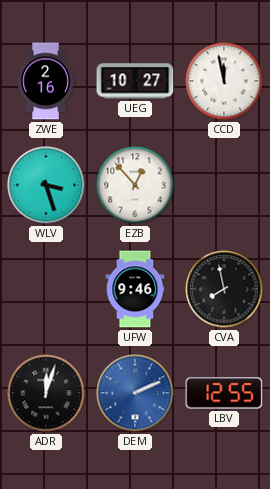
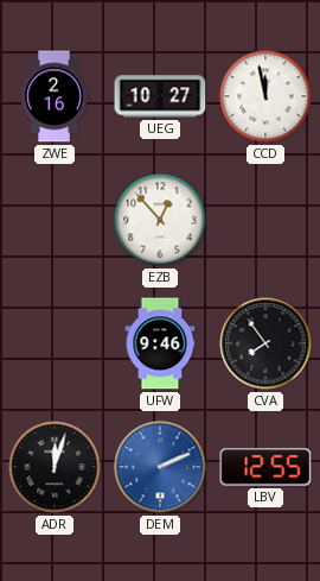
WLV: 3:27 -> none
CVA: 7:58 -> 7:54
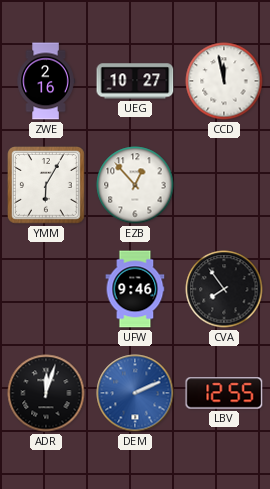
YMM: none -> 6:05
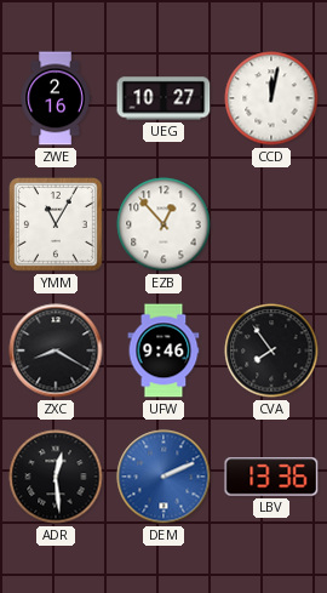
CCD: 11:58 -> 12:02
YMM: 6:05 -> 11:05
ZXC: none -> 8:20
ADR: 12:03 -> 12:29
LBV: 12:55 -> 13:36
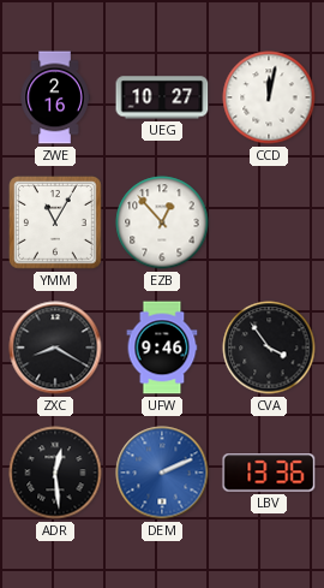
CVA: 7:54 -> 3:54
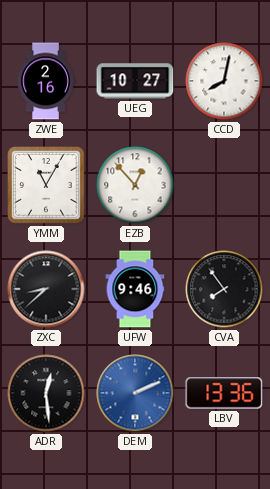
CCD: 12:02 -> 8:02
ZXC: 8:20 -> 8:38
CVA: 3:54 -> 7:54
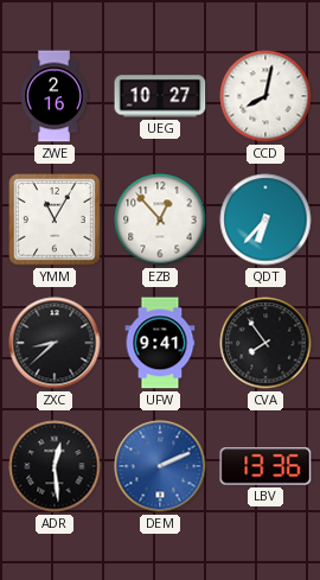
QDT: none -> 6:37
UFW: 9:46 -> 9:41
